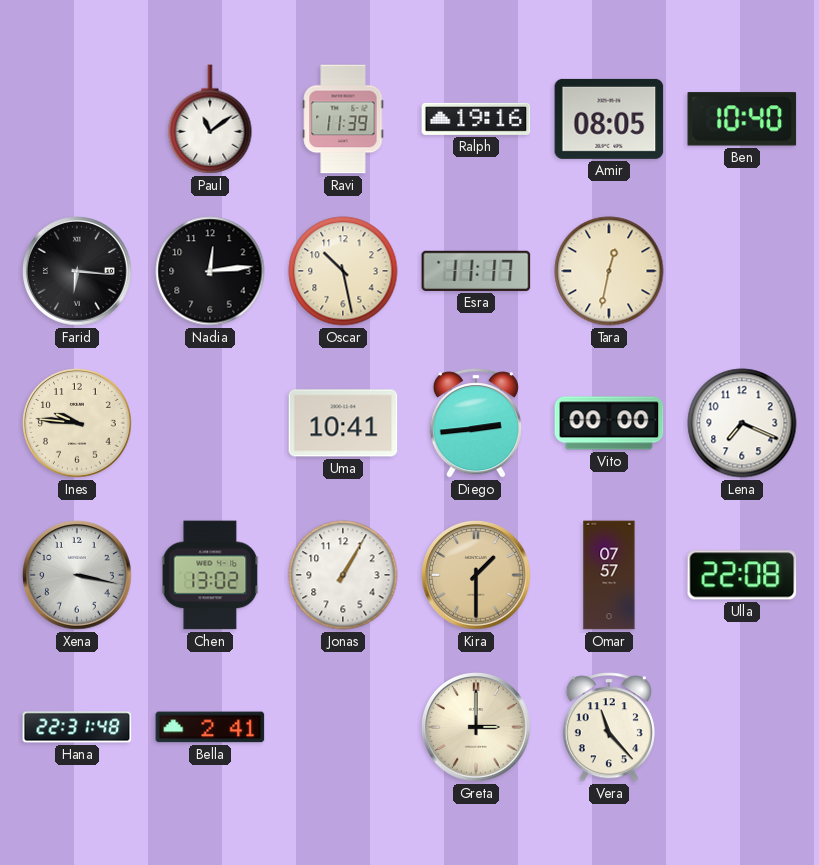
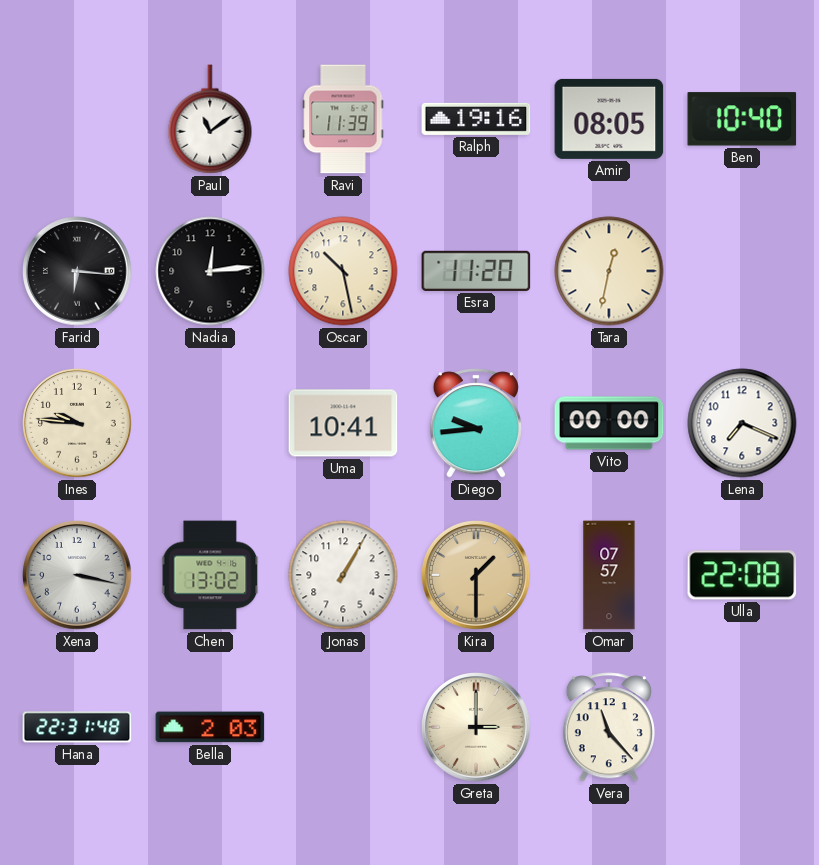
Esra: 11:17 -> 11:20
Diego: 2:44 -> 9:44
Bella: 2:41 -> 2:03
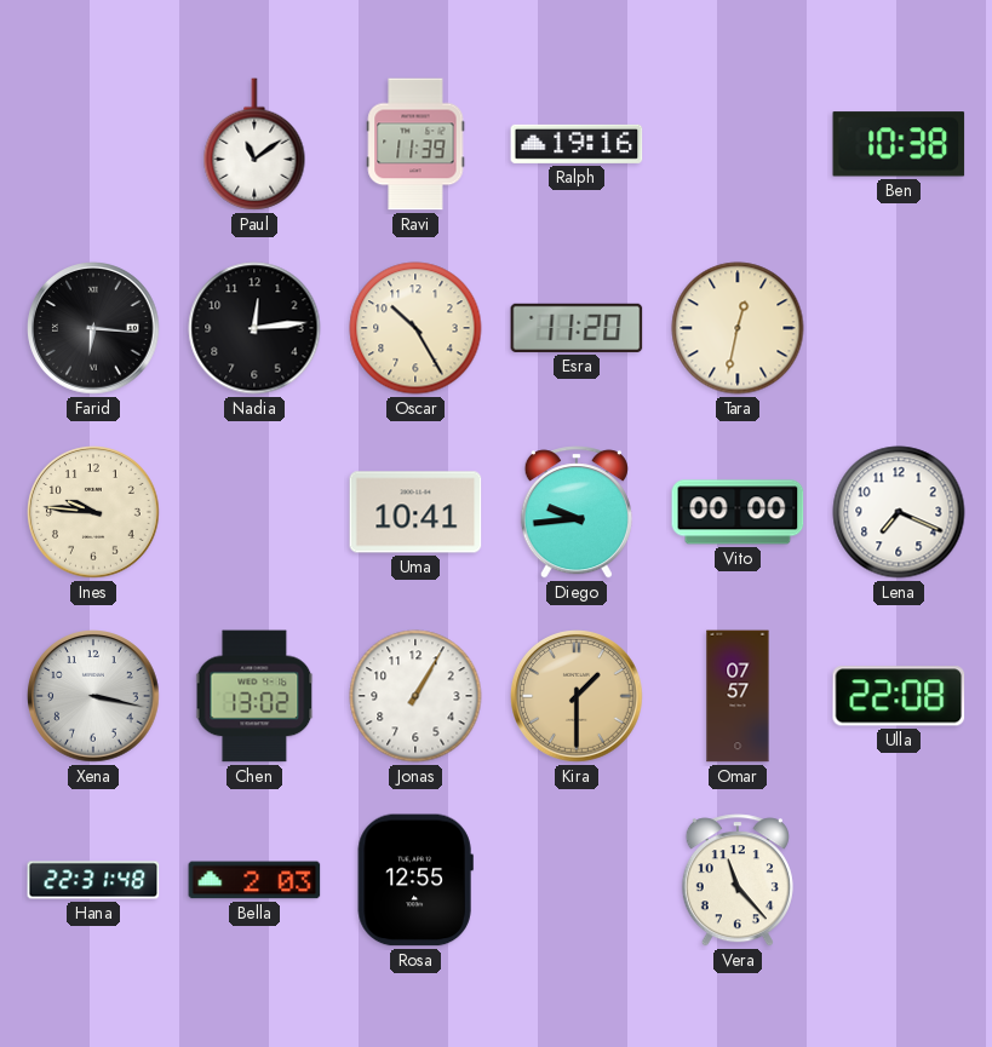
Amir: 08:05 -> none
Ben: 10:40 -> 10:38
Oscar: 10:28 -> 10:25
Rosa: none -> 12:55
Greta: 3:00 -> none
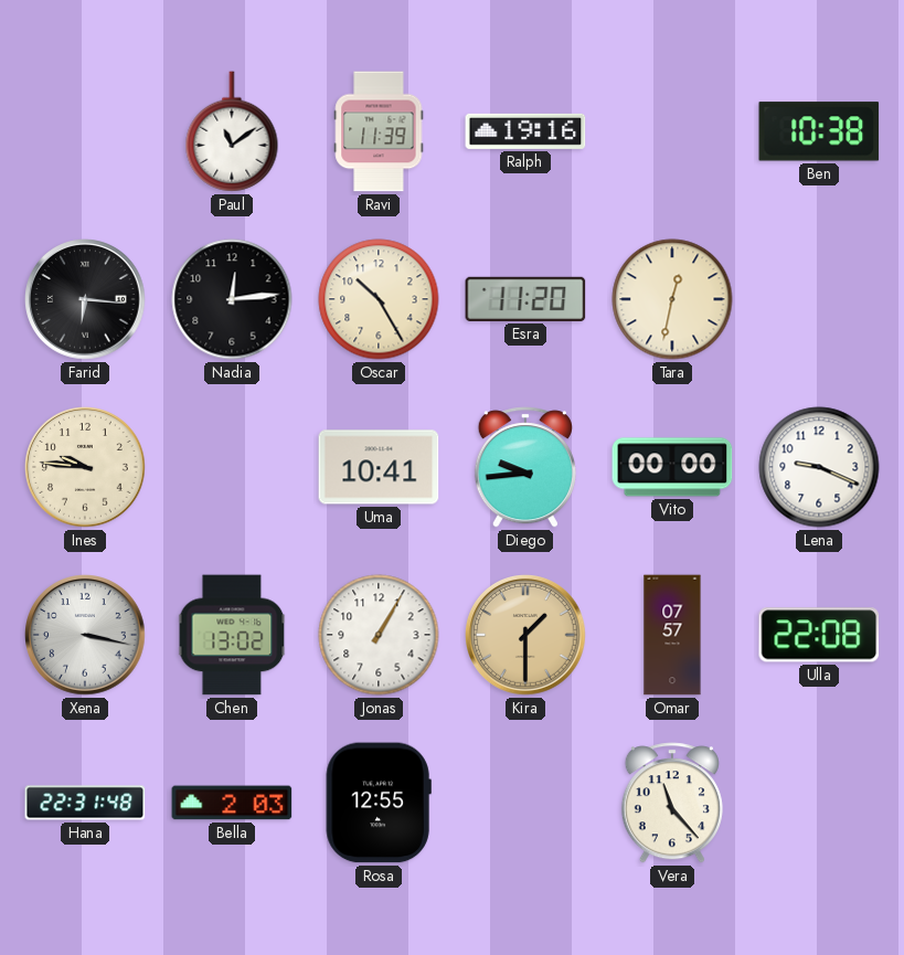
Lena: 7:19 -> 9:19
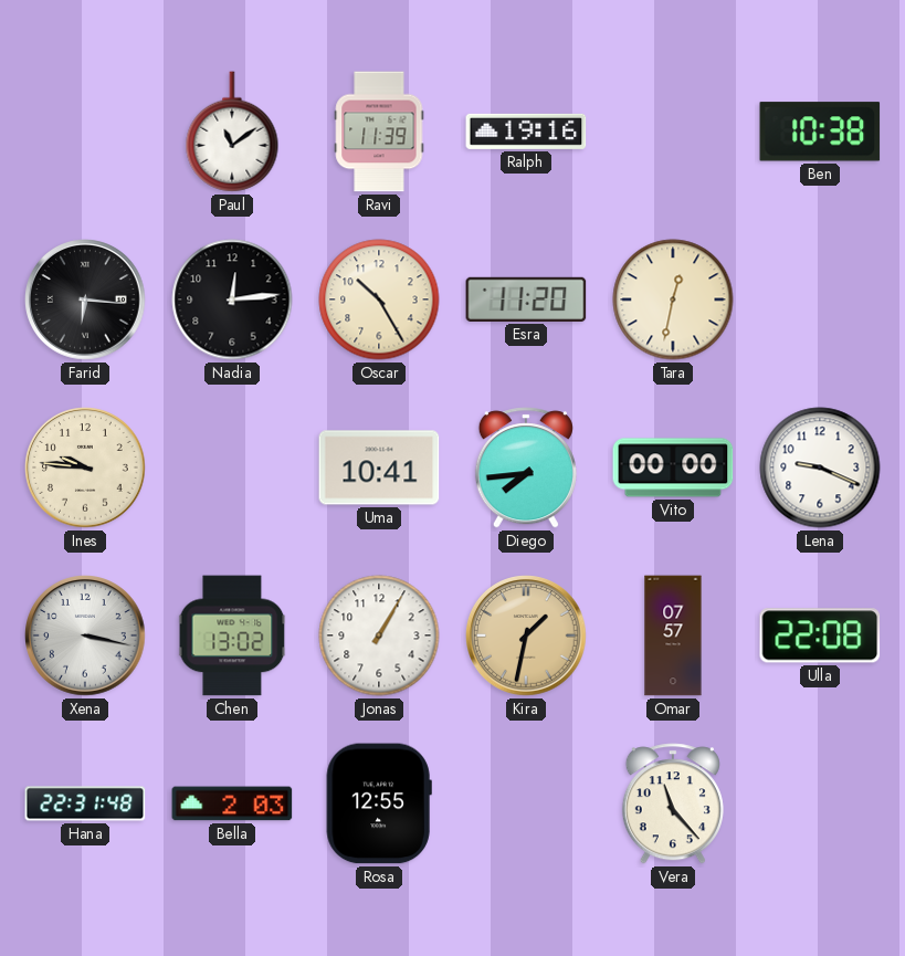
Diego: 9:44 -> 7:44
Kira: 1:30 -> 1:32
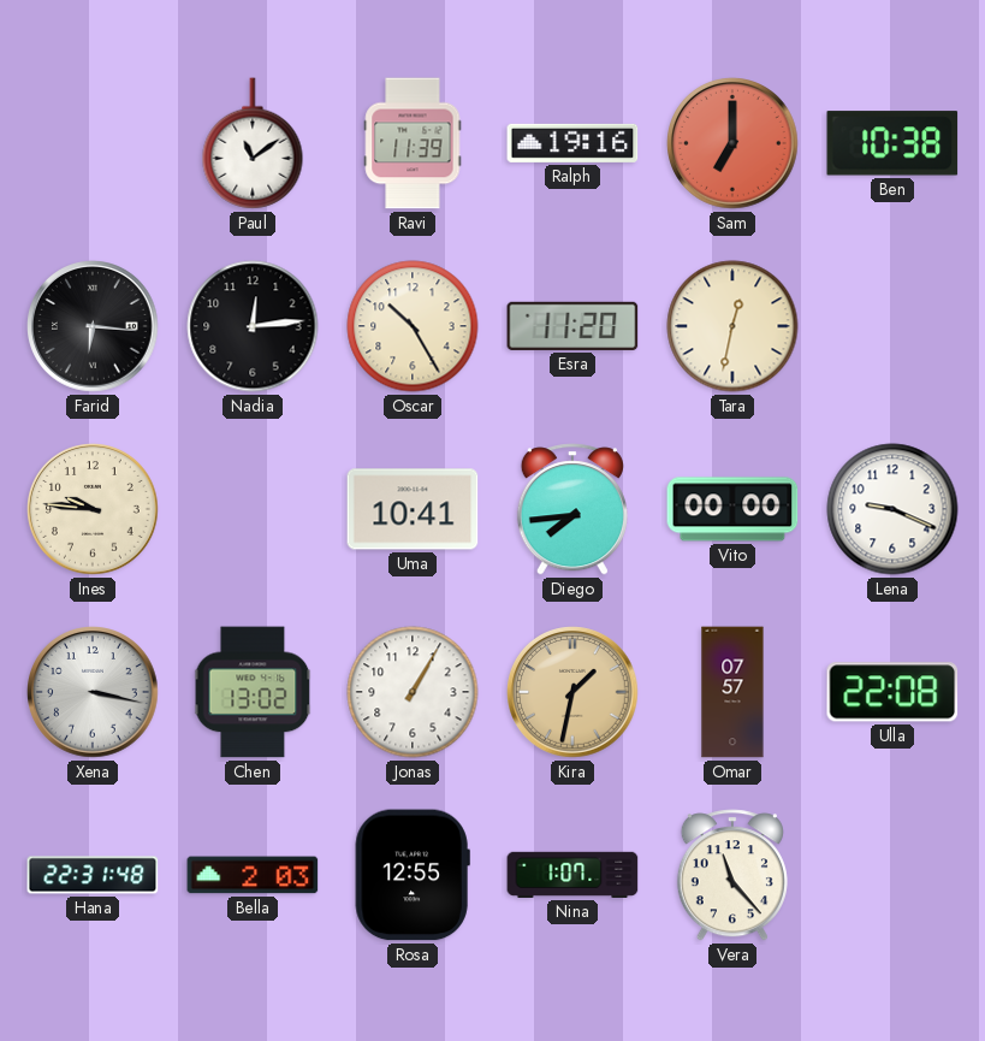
Sam: none -> 7:00
Nina: none -> 1:07
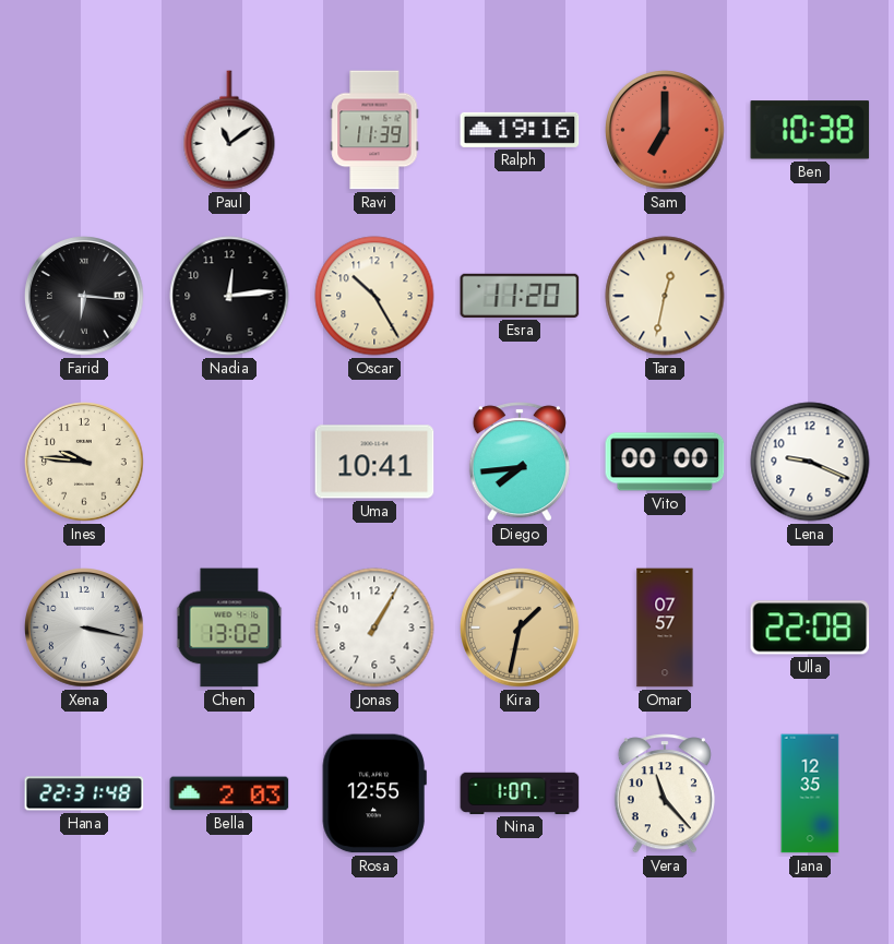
Jana: none -> 12:35
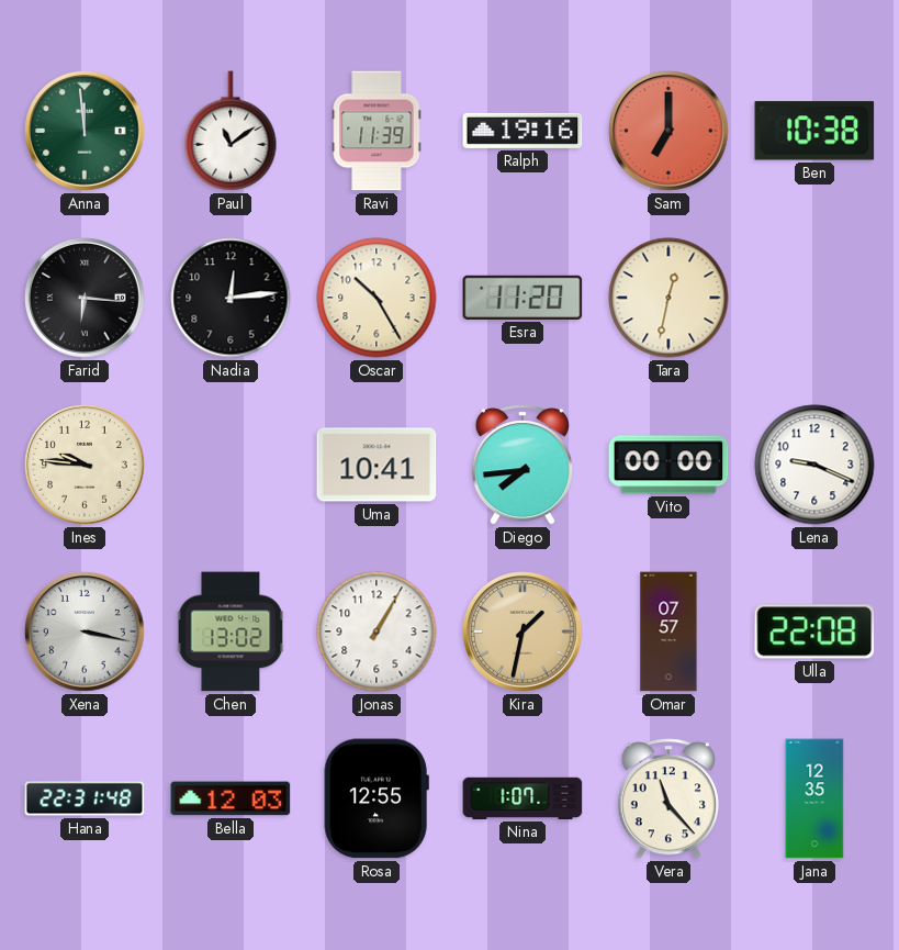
Anna: none -> 11:59
Bella: 2:03 -> 12:03
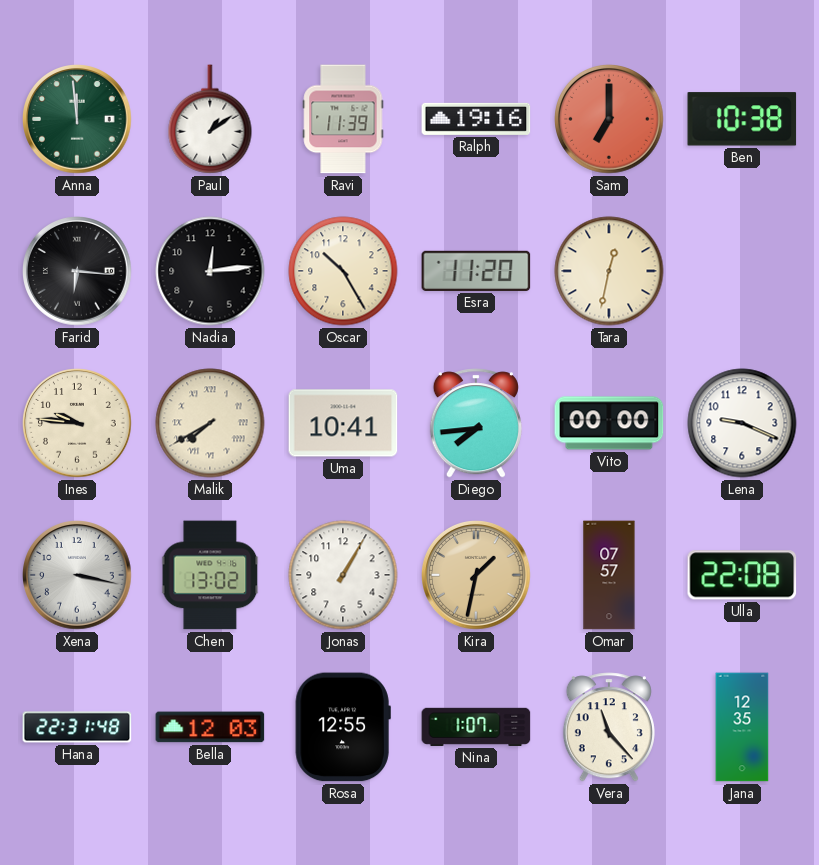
Paul: 11:09 -> 1:09
Malik: none -> 7:40
